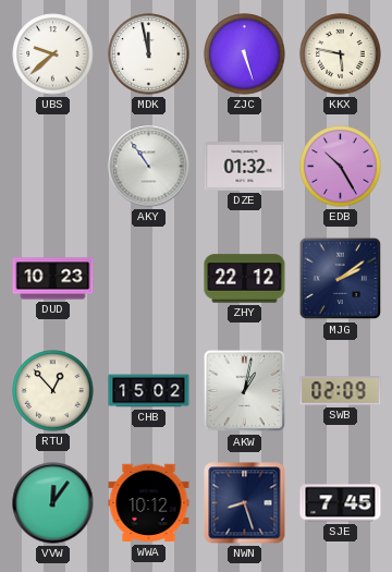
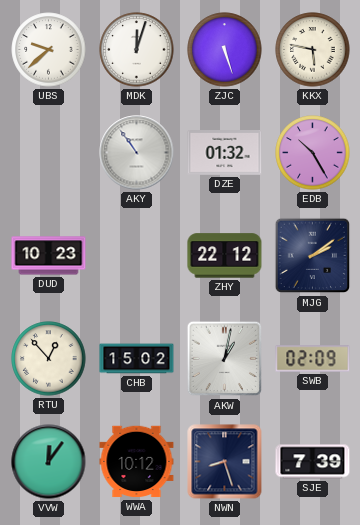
MDK: 11:58 -> 12:03
SJE: 7:45 -> 7:39
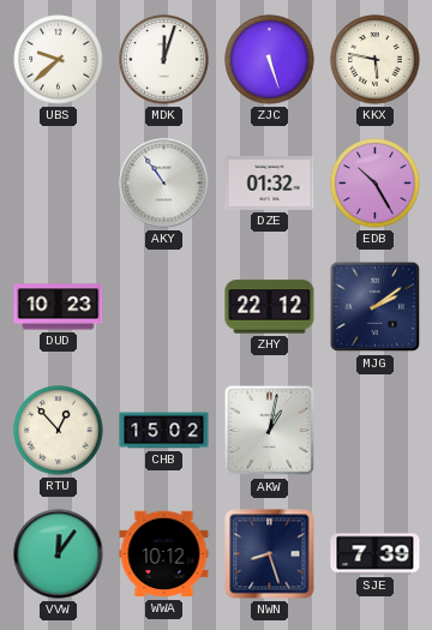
SWB: 02:09 -> none
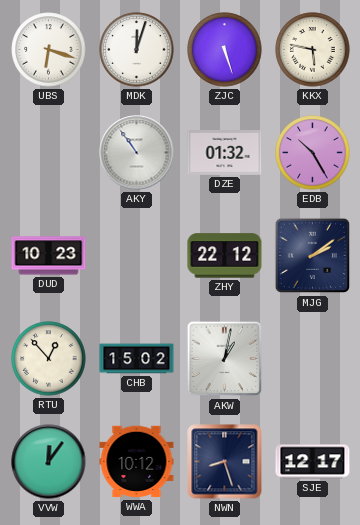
UBS: 9:38 -> 6:18
SJE: 7:39 -> 12:17
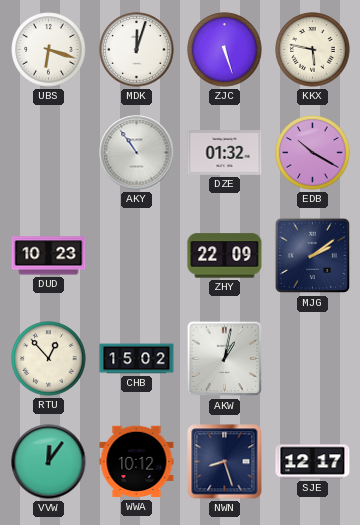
EDB: 10:25 -> 10:20
ZHY: 22:12 -> 22:09
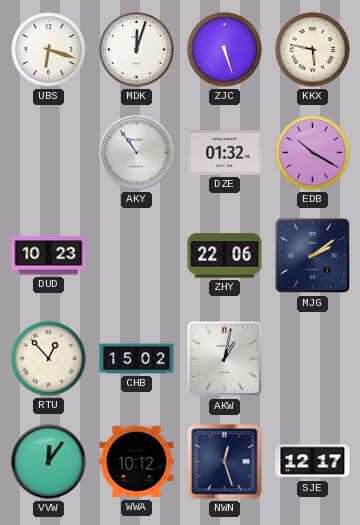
ZHY: 22:09 -> 22:06
NWN: 8:27 -> 12:27
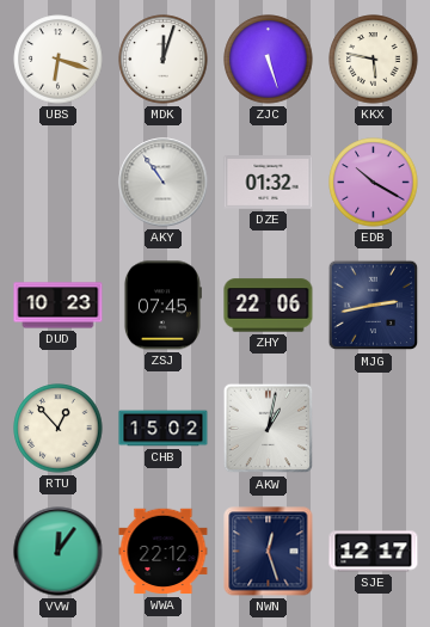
ZSJ: none -> 07:45
MJG: 2:09 -> 2:43
WWA: 10:12 -> 22:12
